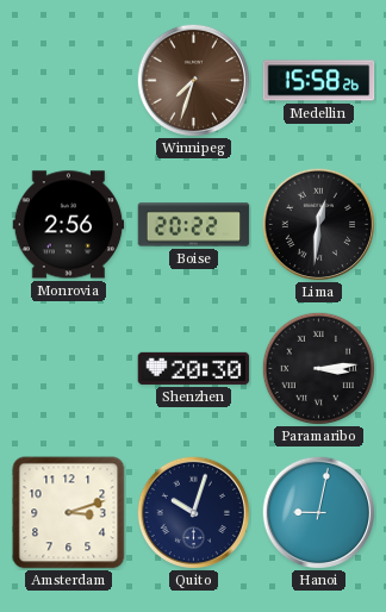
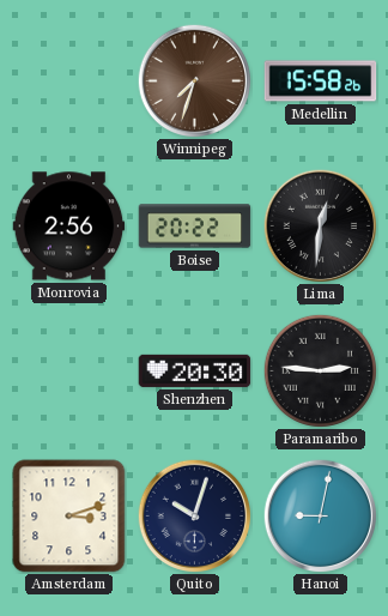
Paramaribo: 3:14 -> 2:46
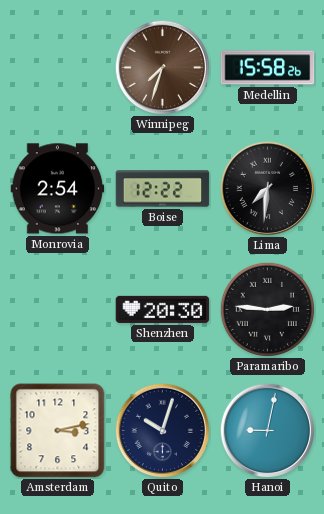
Monrovia: 2:56 -> 2:54
Boise: 20:22 -> 12:22
Lima: 12:31 -> 7:31
Amsterdam: 3:12 -> 3:13
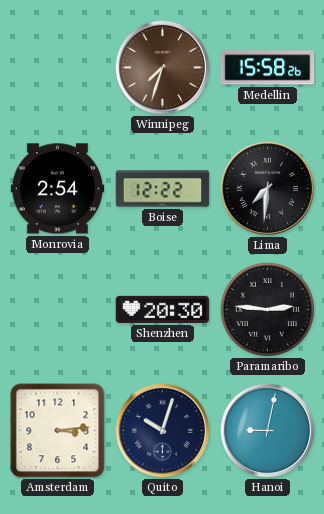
Amsterdam: 3:13 -> 3:14
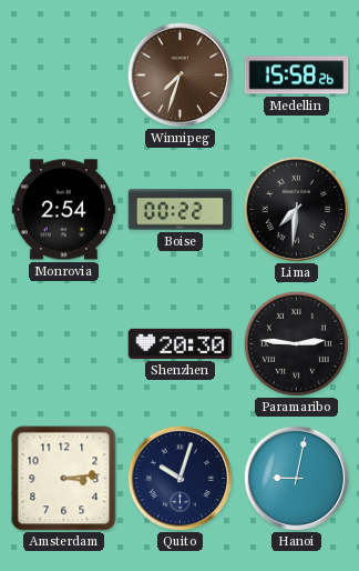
Boise: 12:22 -> 00:22
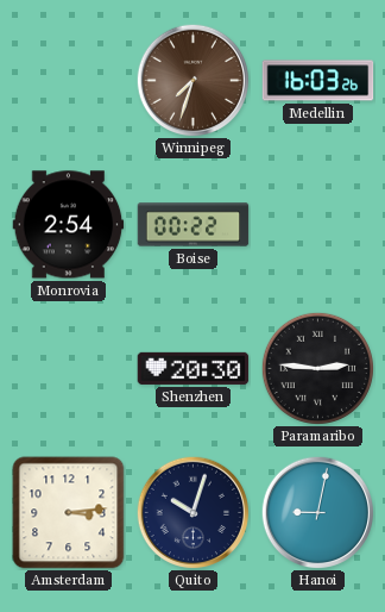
Medellin: 15:58 -> 16:03
Lima: 7:31 -> none
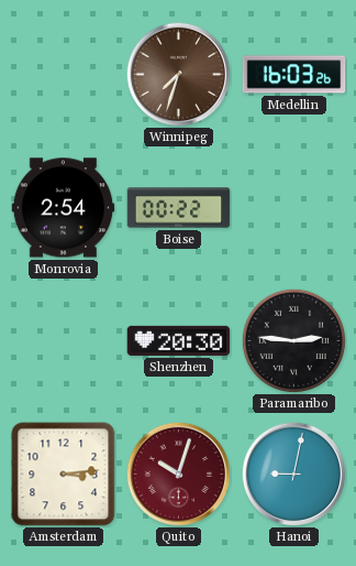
Quito dial: navy -> burgundy
